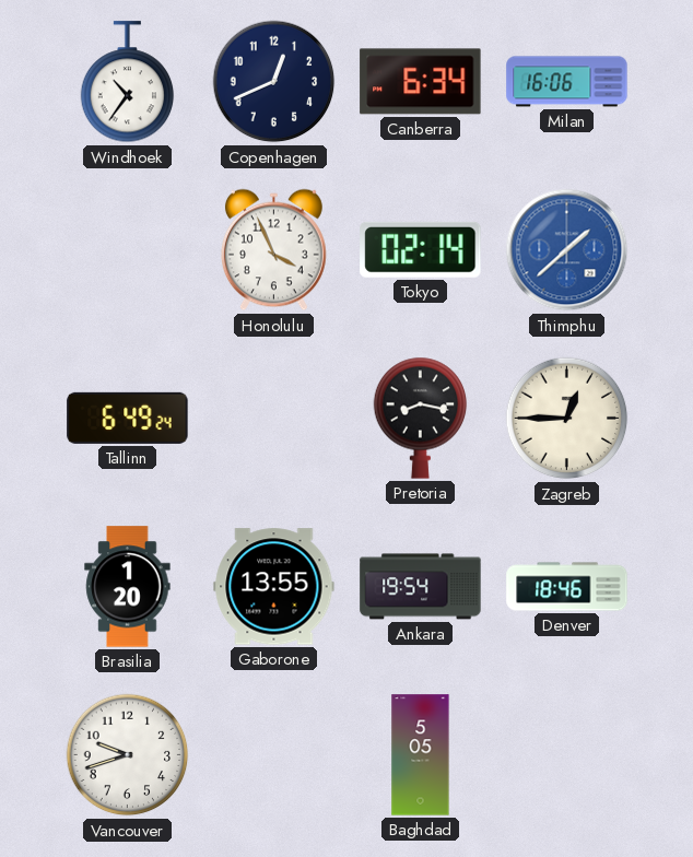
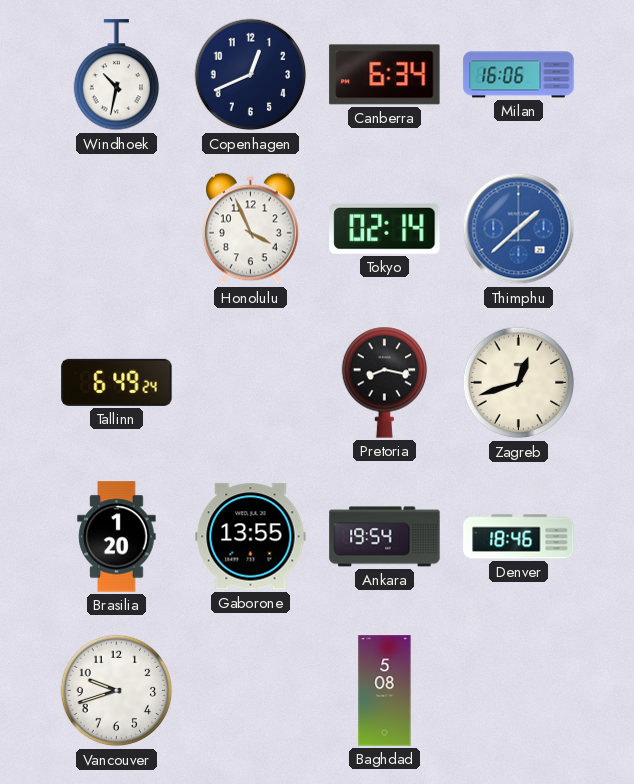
Windhoek: 10:36 -> 10:32
Zagreb: 12:45 -> 12:42
Baghdad: 5:05 -> 5:08
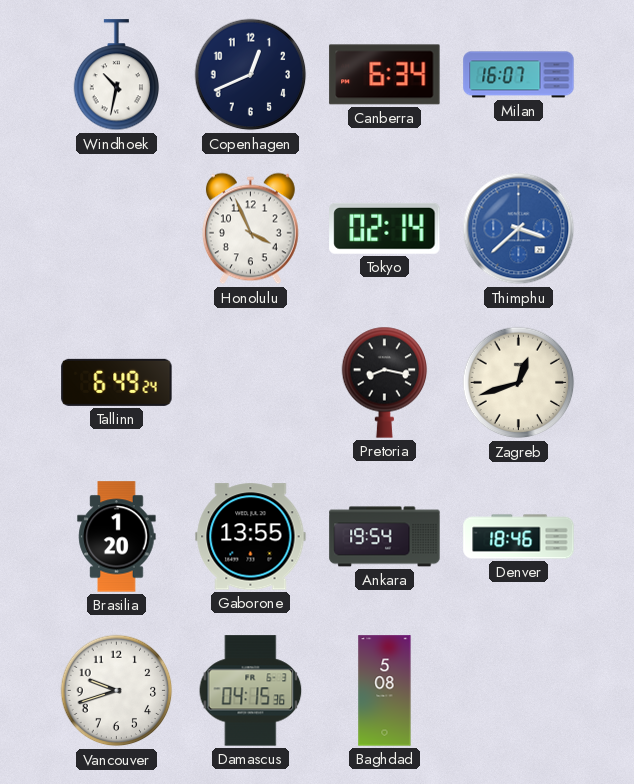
Milan: 16:06 -> 16:07
Thimphu: 1:38 -> 3:38
Damascus: none -> 04:15
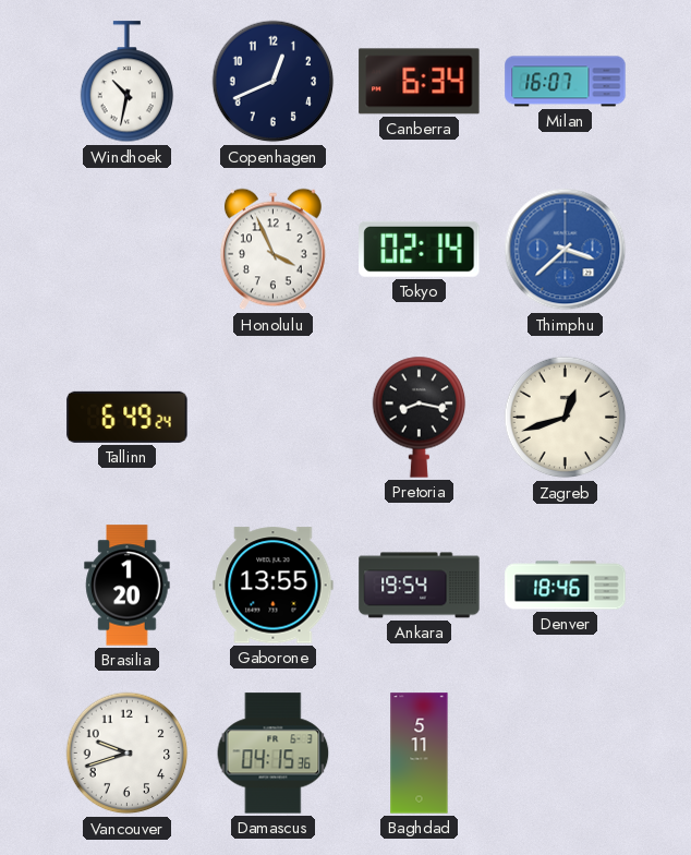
Baghdad: 5:08 -> 5:11
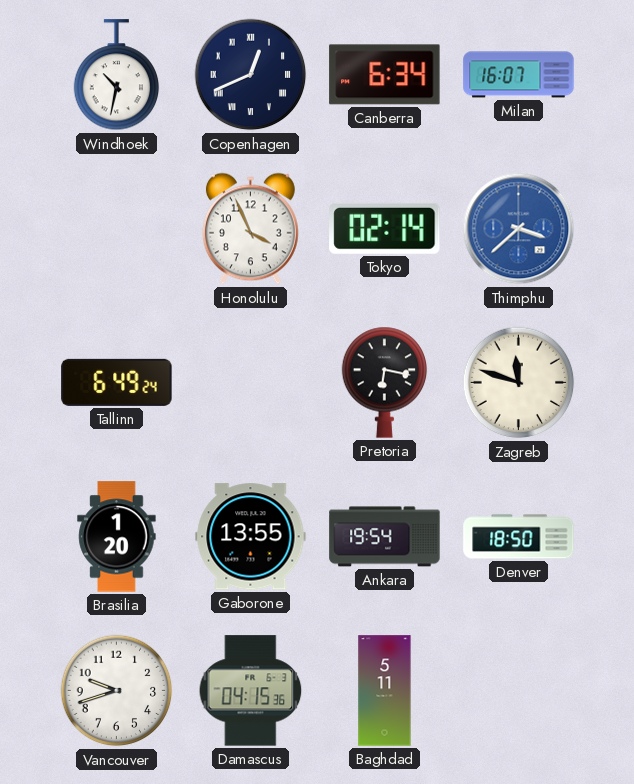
Copenhagen numerals: Arabic -> Roman
Pretoria: 8:17 -> 6:17
Zagreb: 12:42 -> 11:48
Denver: 18:46 -> 18:50
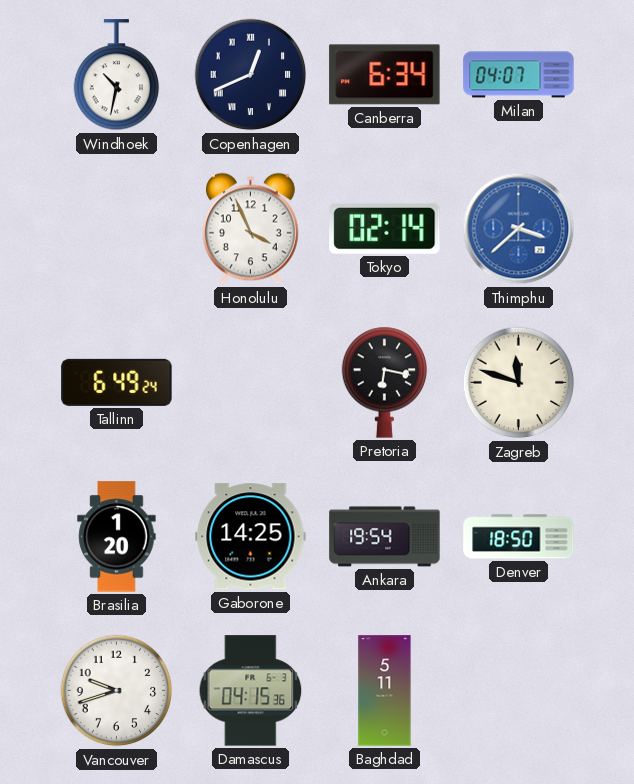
Milan: 16:07 -> 04:07
Gaborone: 13:55 -> 14:25
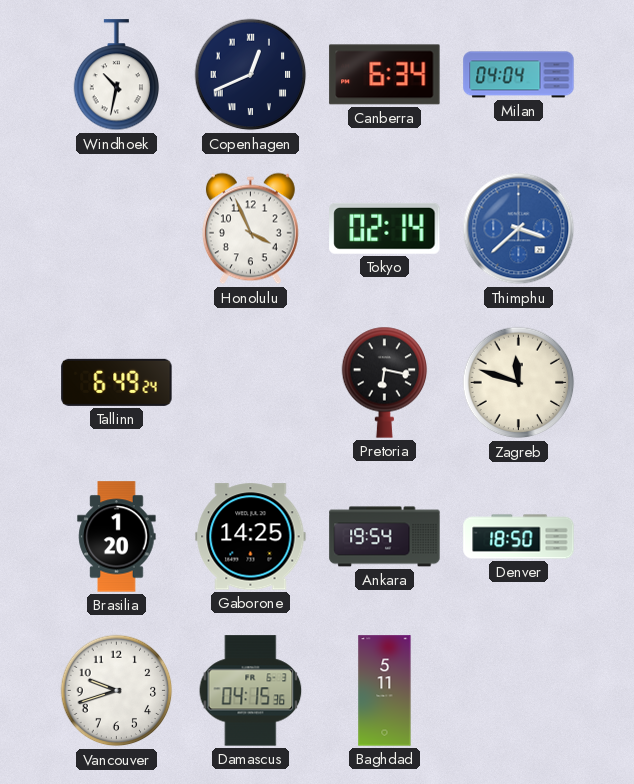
Milan: 04:07 -> 04:04
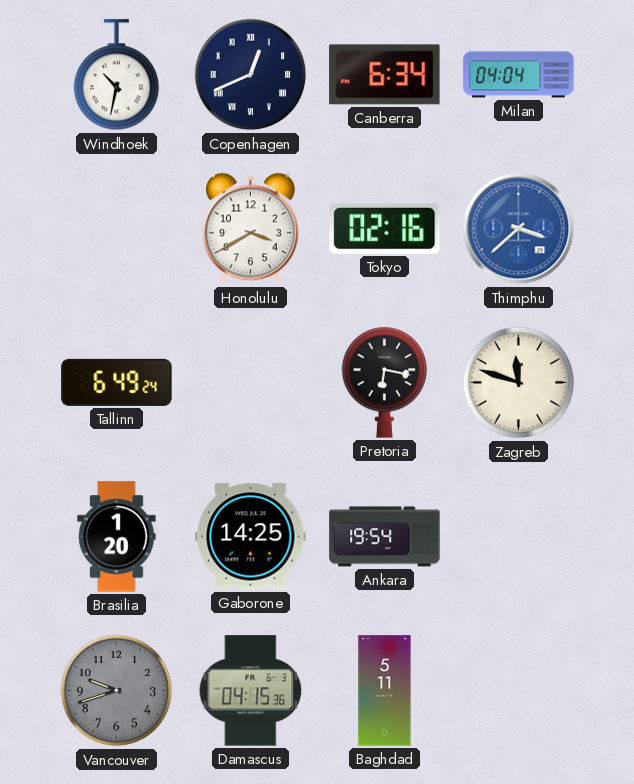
Honolulu: 3:56 -> 3:40
Tokyo: 02:14 -> 02:16
Denver: 18:50 -> none
Vancouver dial: white -> grey
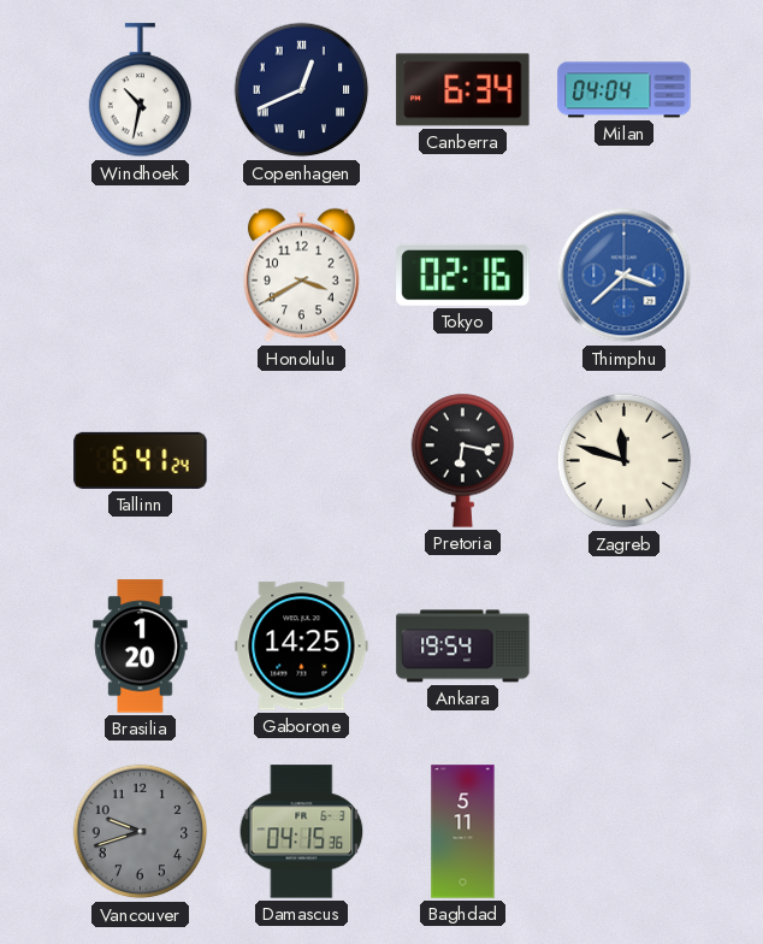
Tallinn: 6:49 -> 6:41
